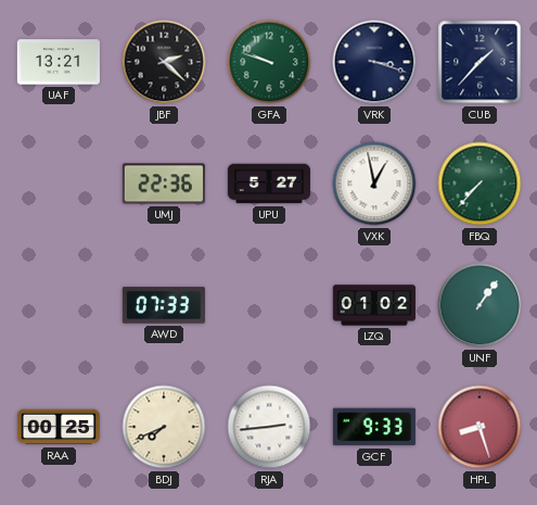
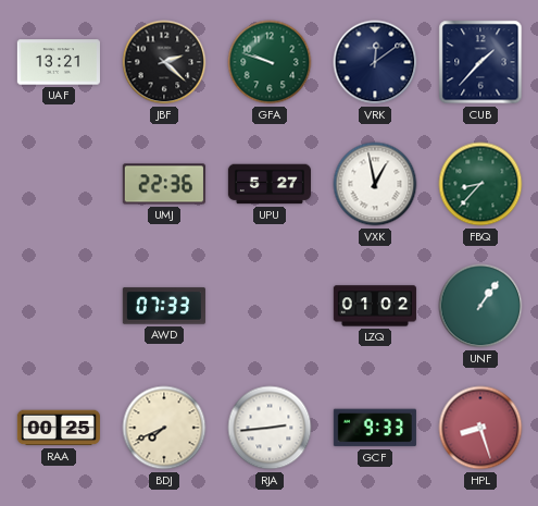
VRK: 3:18 -> 12:09
FBQ: 7:37 -> 8:37
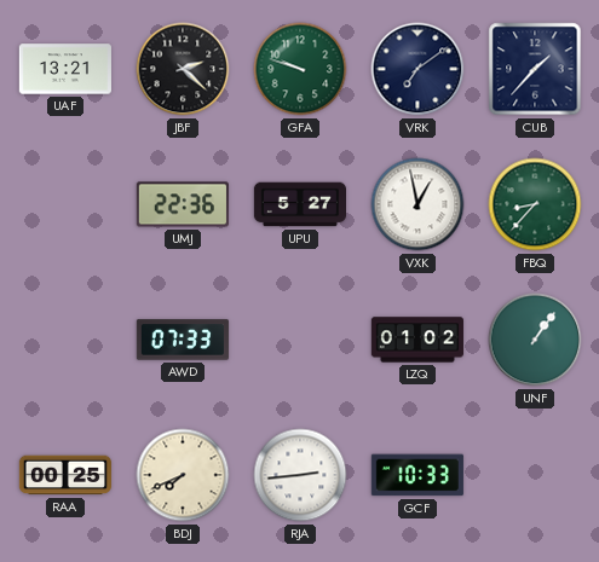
VRK: 12:09 -> 7:09
GCF: 9:33 -> 10:33
HPL: 8:27 -> none
